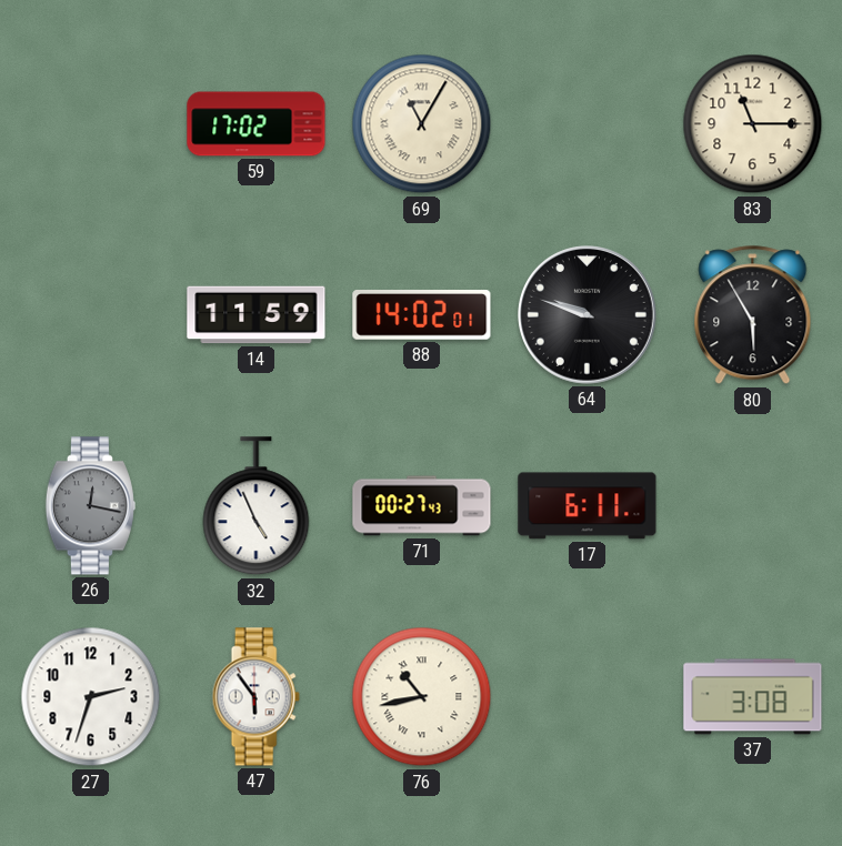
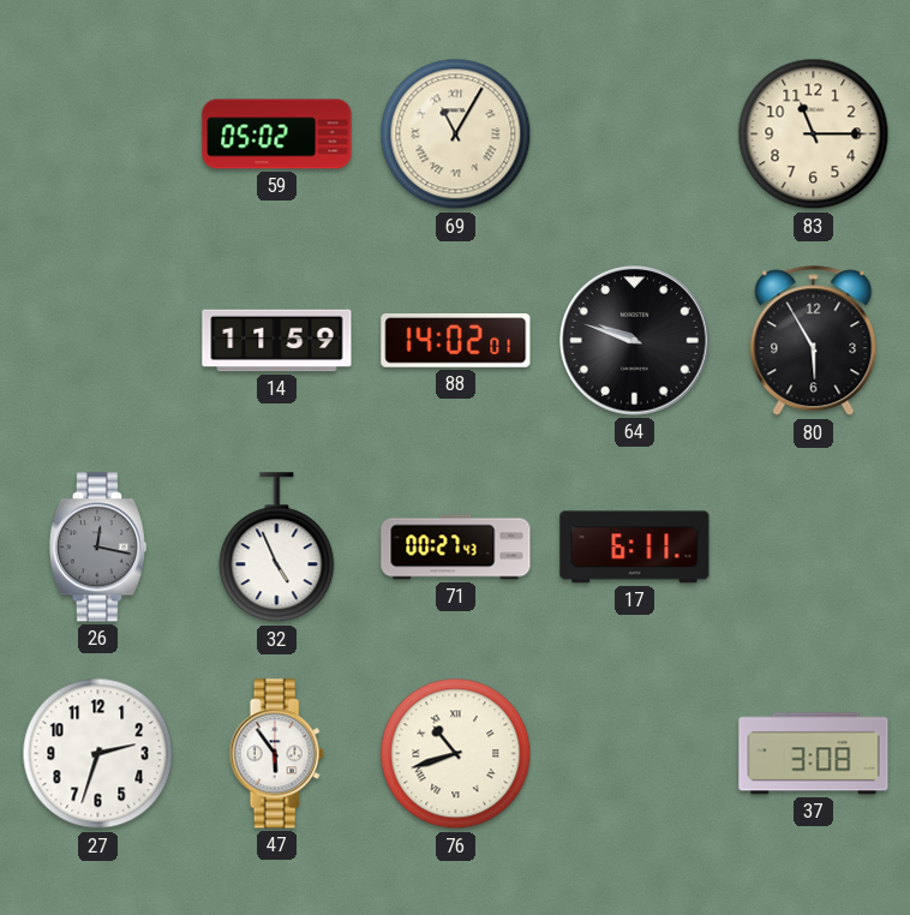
59: 17:02 -> 05:02
76: 10:43 -> 10:42
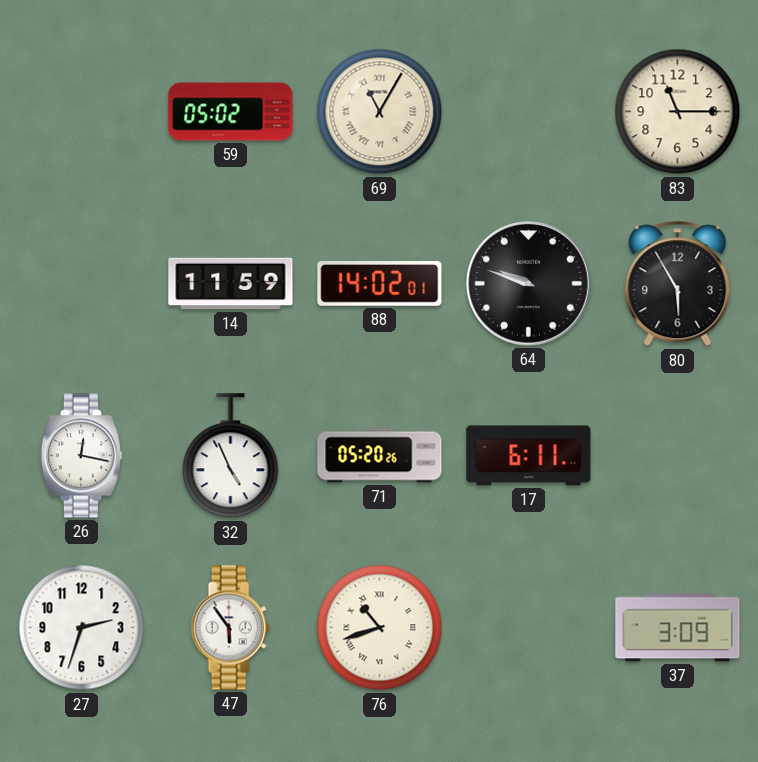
26 dial: grey -> white
71: 00:27 -> 05:20
37: 3:08 -> 3:09
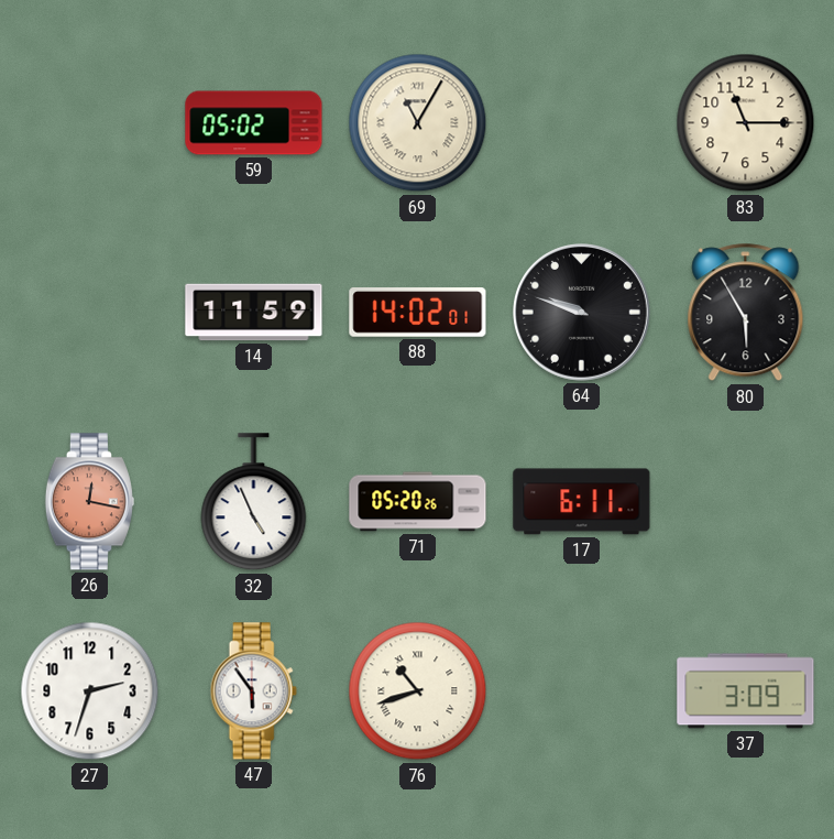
26 dial: white -> salmon
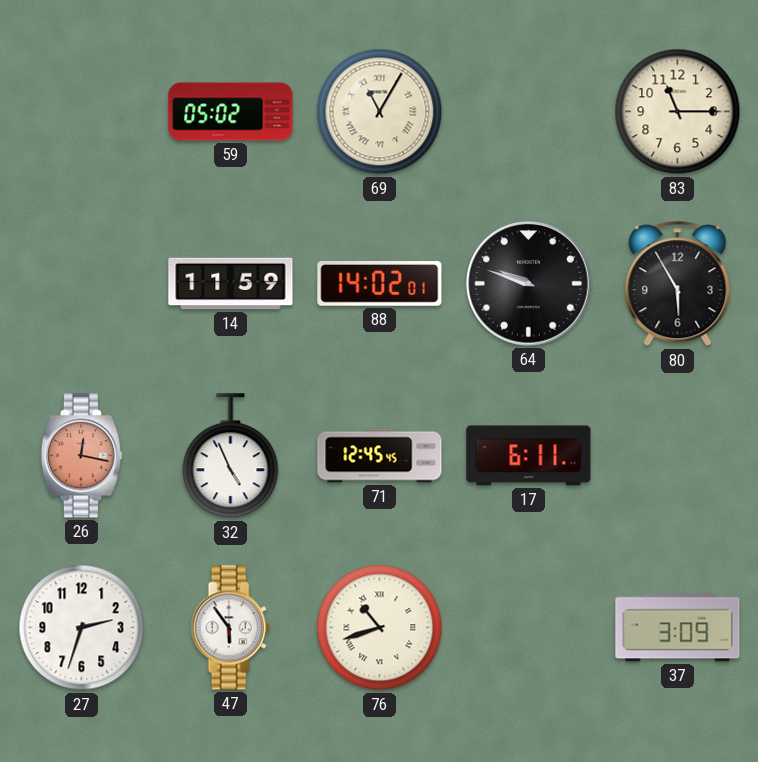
71: 05:20 -> 12:45
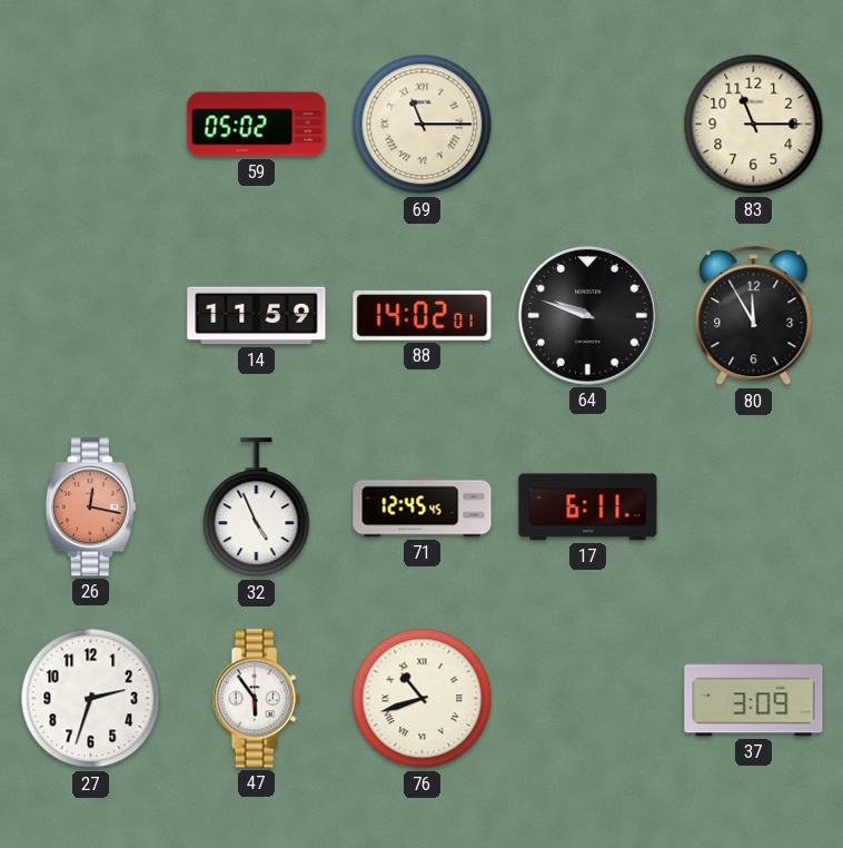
69: 11:05 -> 11:15
80: 5:55 -> 11:55
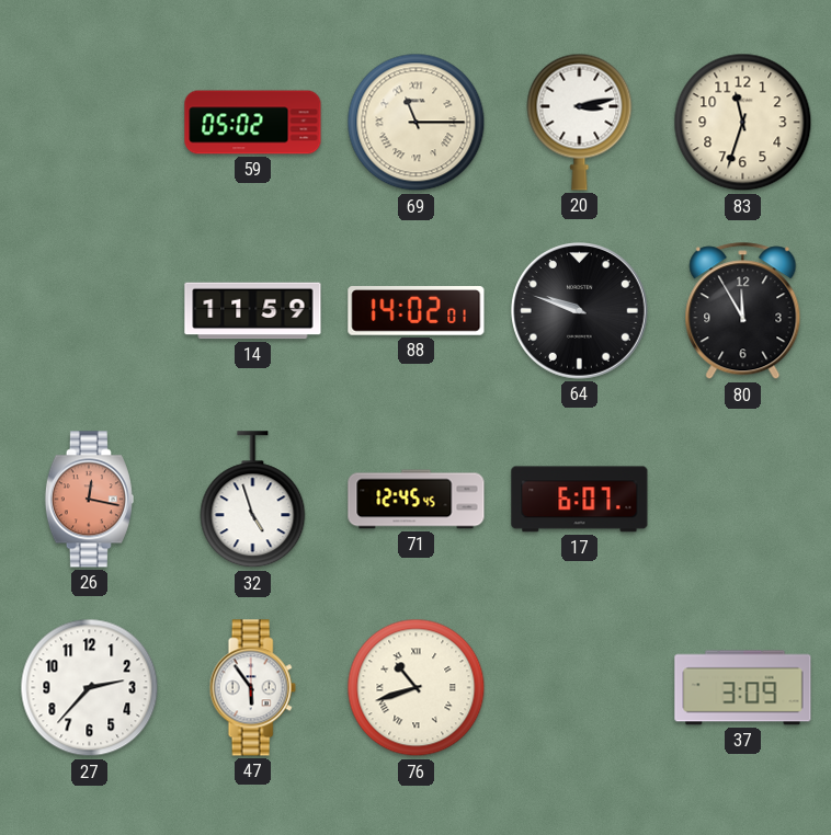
20: none -> 3:13
83: 11:15 -> 11:33
32: 4:56 -> 4:57
17: 6:11 -> 6:07
27: 2:33 -> 2:37
